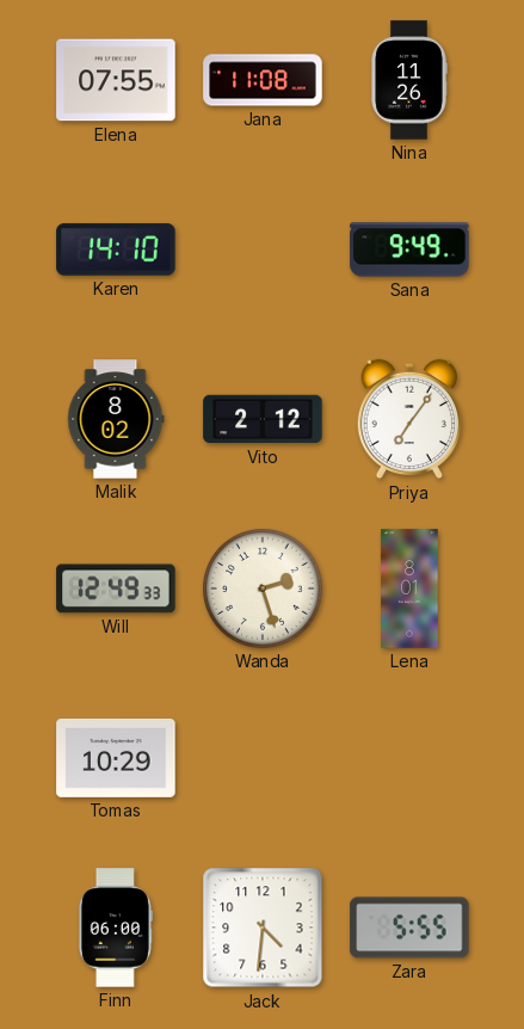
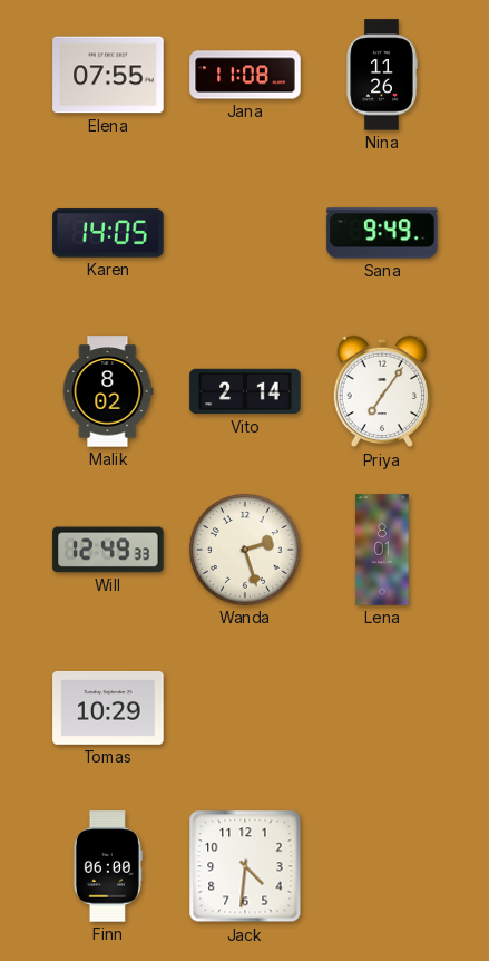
Karen: 14:10 -> 14:05
Vito: 2:12 -> 2:14
Zara: 5:55 -> none
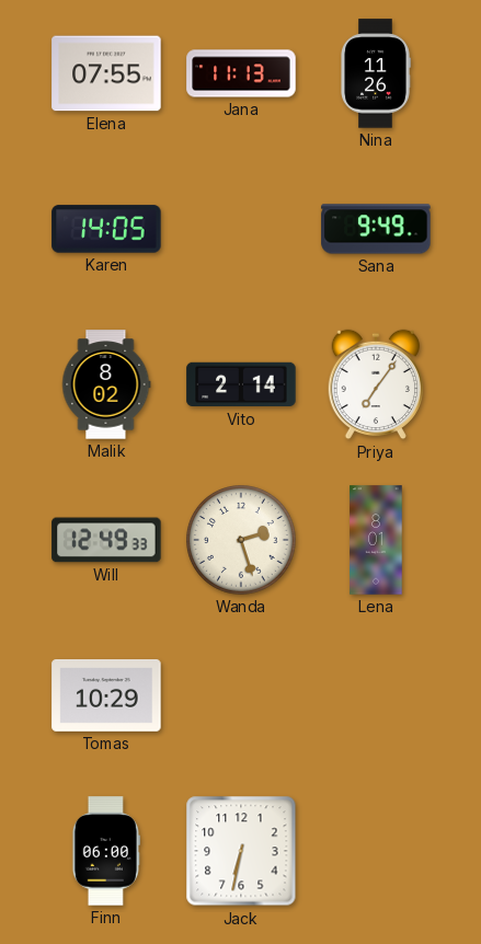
Jana: 11:08 -> 11:13
Jack: 4:31 -> 6:32
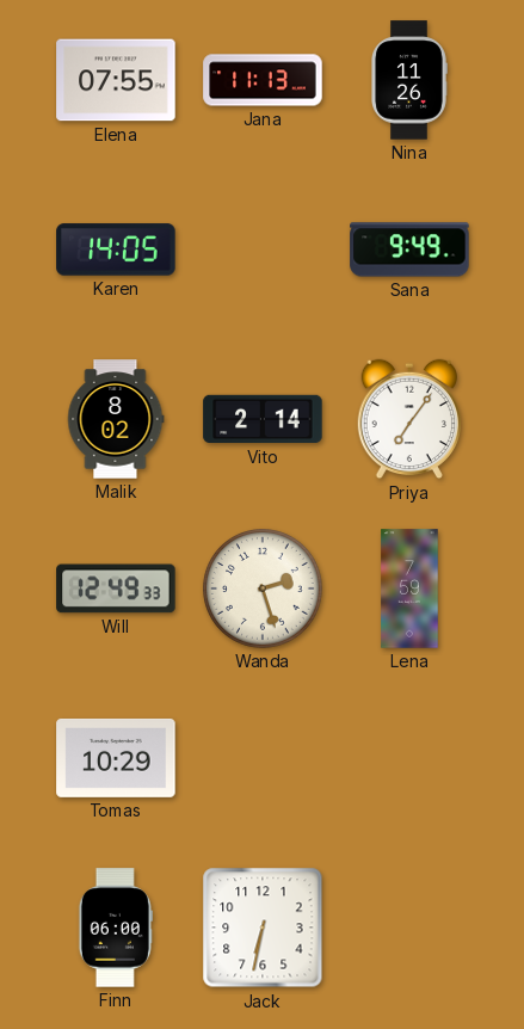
Lena: 8:01 -> 7:59
